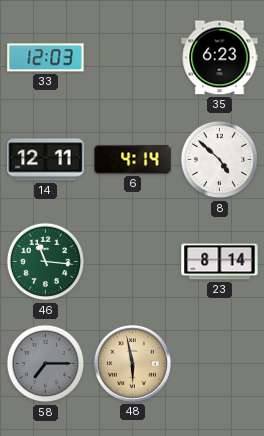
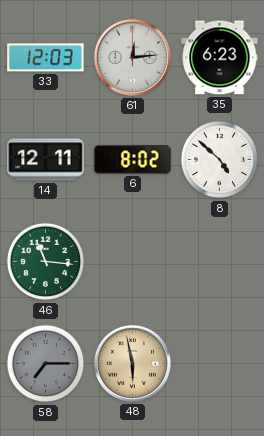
61: none -> 12:14
6: 4:14 -> 8:02
23: 8:14 -> none
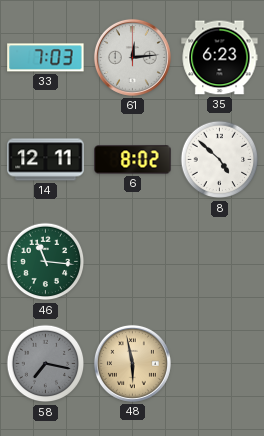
33: 12:03 -> 7:03
58: 7:15 -> 7:17
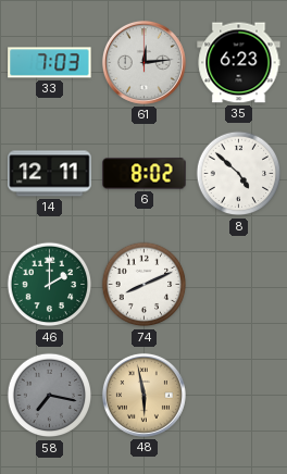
46: 11:16 -> 2:00
74: none -> 8:11
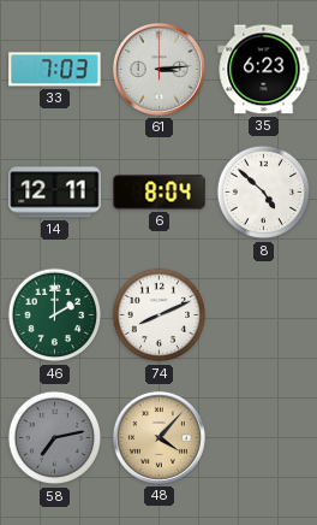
61: 12:14 -> 3:14
6: 8:02 -> 8:04
58: 7:17 -> 7:13
48: 5:58 -> 4:07
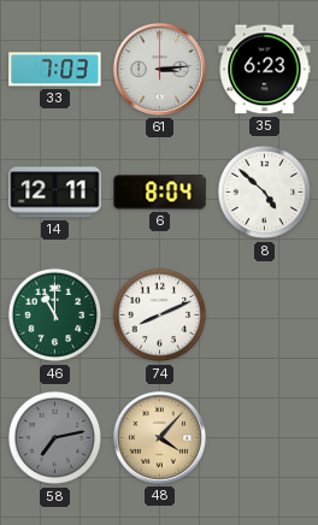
46: 2:00 -> 11:00
